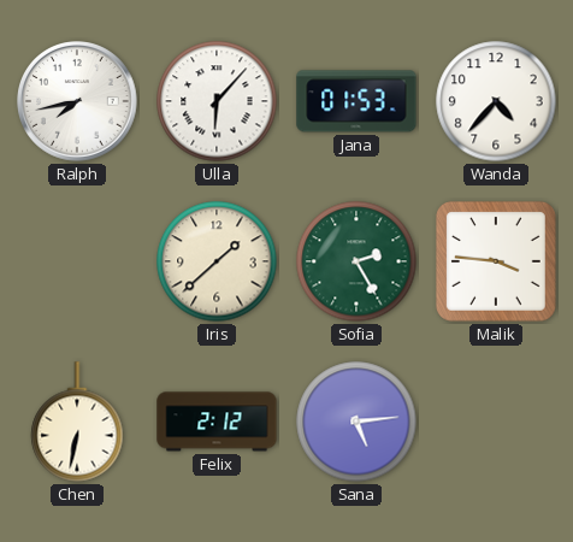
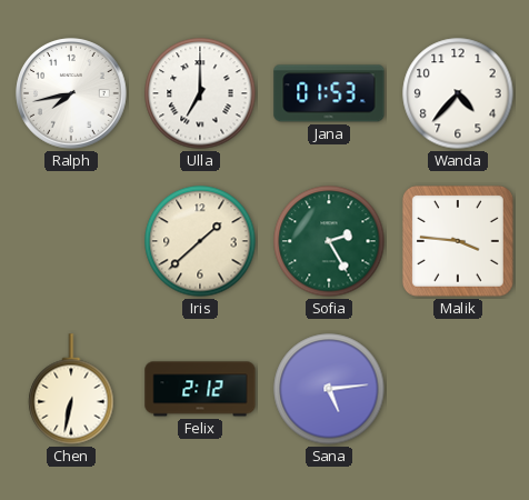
Ulla: 6:07 -> 7:00
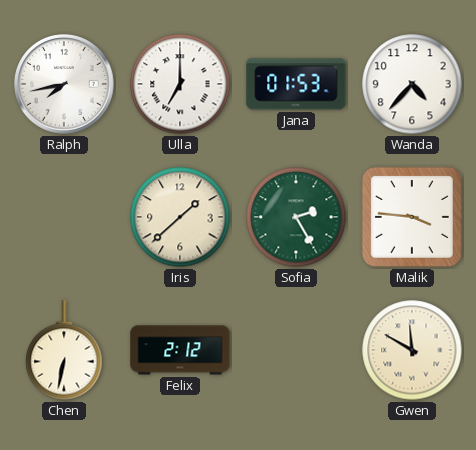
Sana: 5:14 -> none
Gwen: none -> 11:50
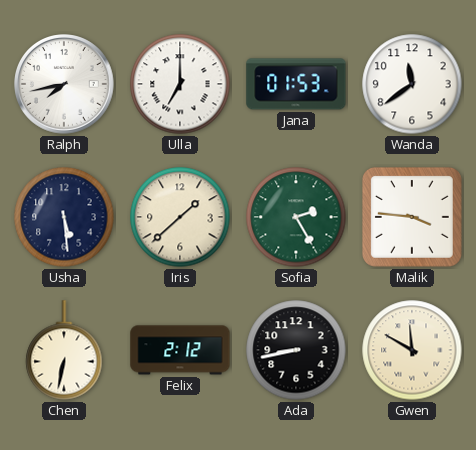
Wanda: 4:37 -> 11:39
Usha: none -> 5:29
Ada: none -> 8:43
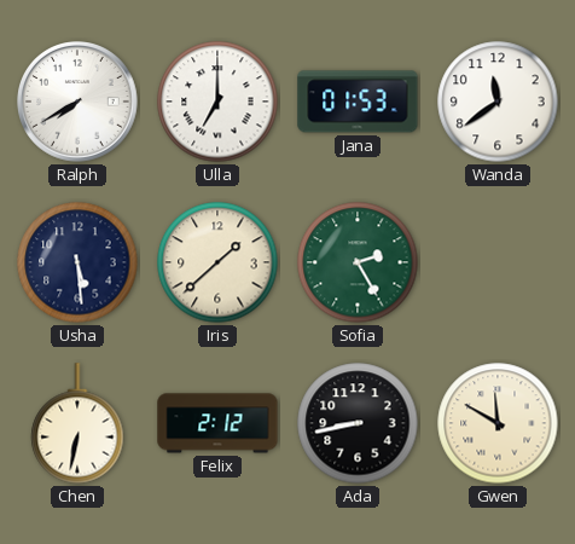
Ralph: 7:43 -> 7:40
Malik: 3:46 -> none
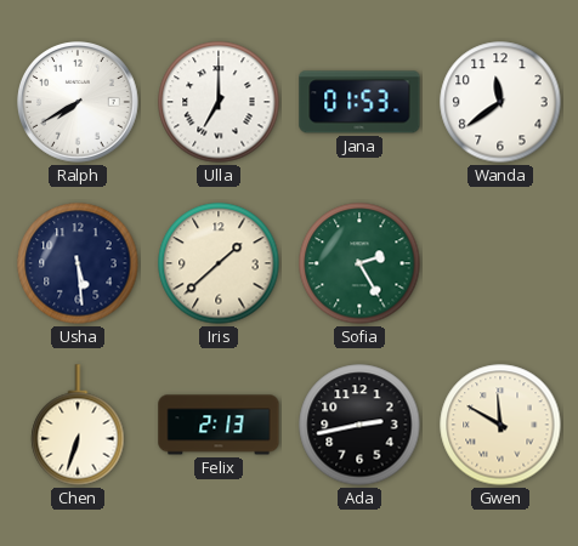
Chen: 6:32 -> 6:33
Felix: 2:12 -> 2:13
Ada: 8:43 -> 2:43
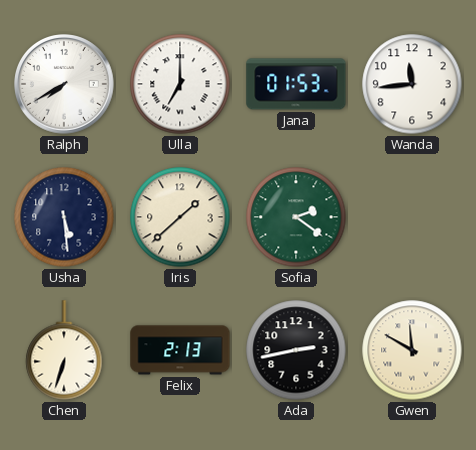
Wanda: 11:39 -> 11:44
Sofia: 2:25 -> 2:21
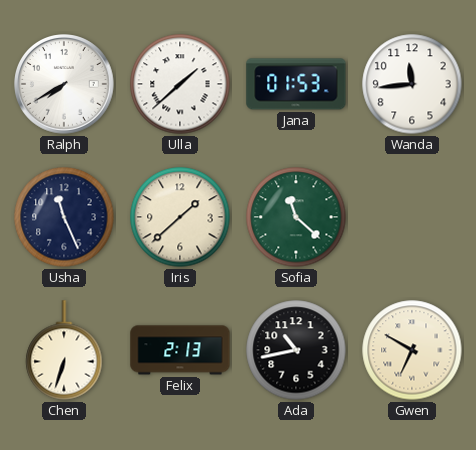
Ulla: 7:00 -> 1:38
Usha: 5:29 -> 11:26
Sofia: 2:21 -> 11:22
Ada: 2:43 -> 10:43
Gwen: 11:50 -> 6:50
